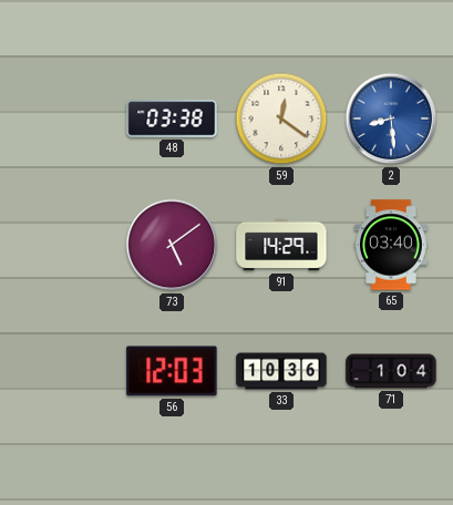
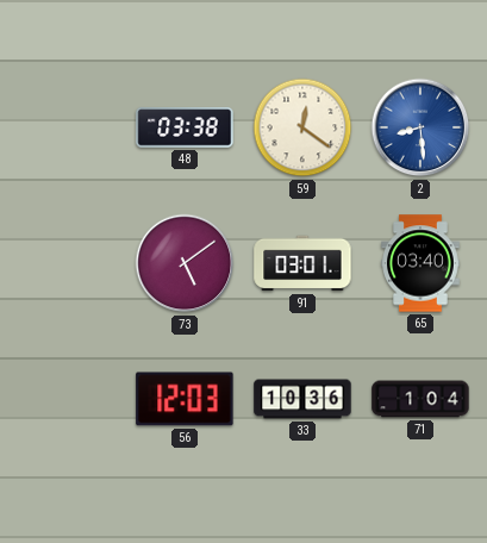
91: 14:29 -> 03:01
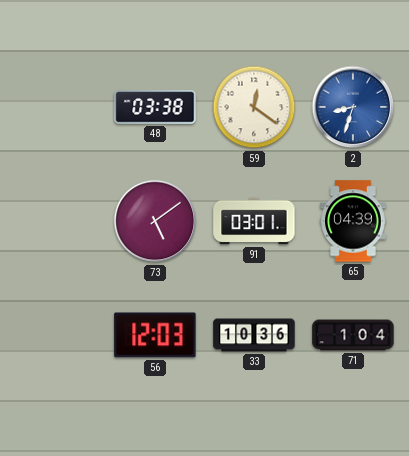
2: 8:29 -> 8:33
65: 03:40 -> 04:39
